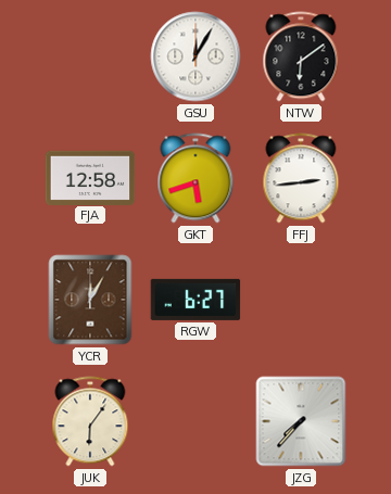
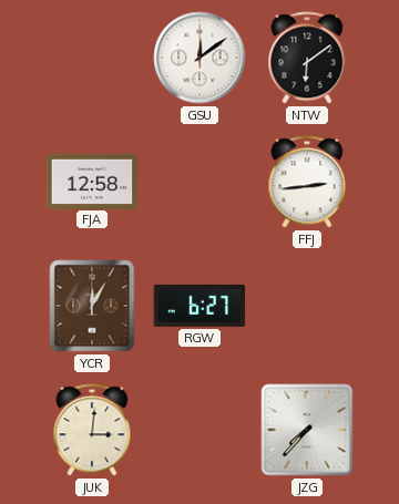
GSU: 12:05 -> 12:09
GKT: 5:42 -> none
JUK: 6:06 -> 3:01
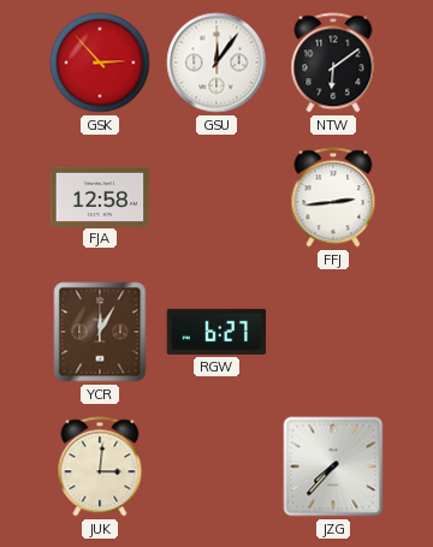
GSK: none -> 2:53
GSU: 12:09 -> 12:06
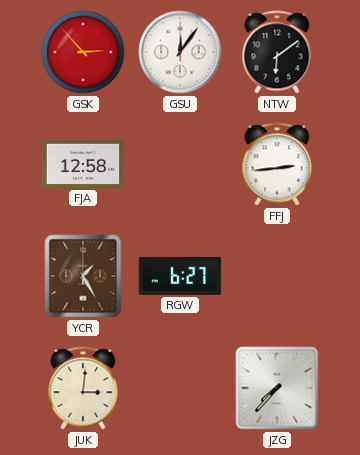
YCR: 12:05 -> 1:25
